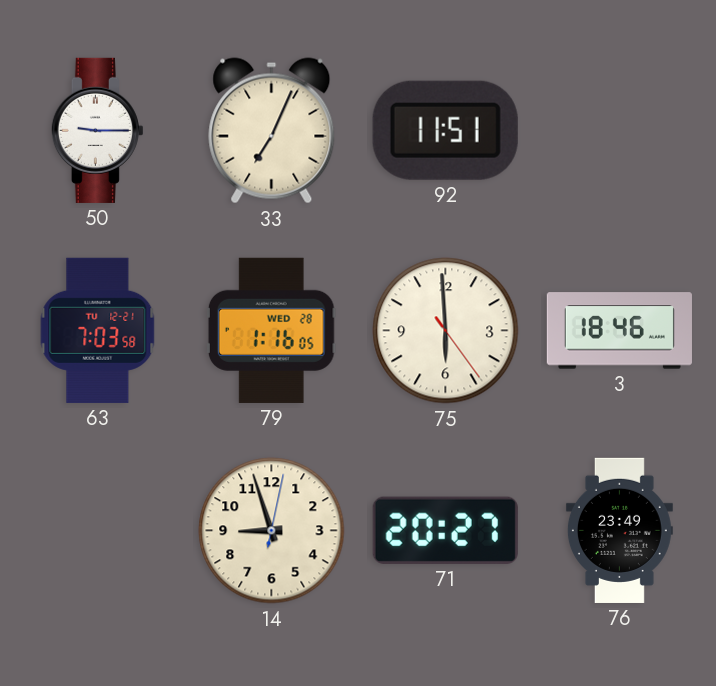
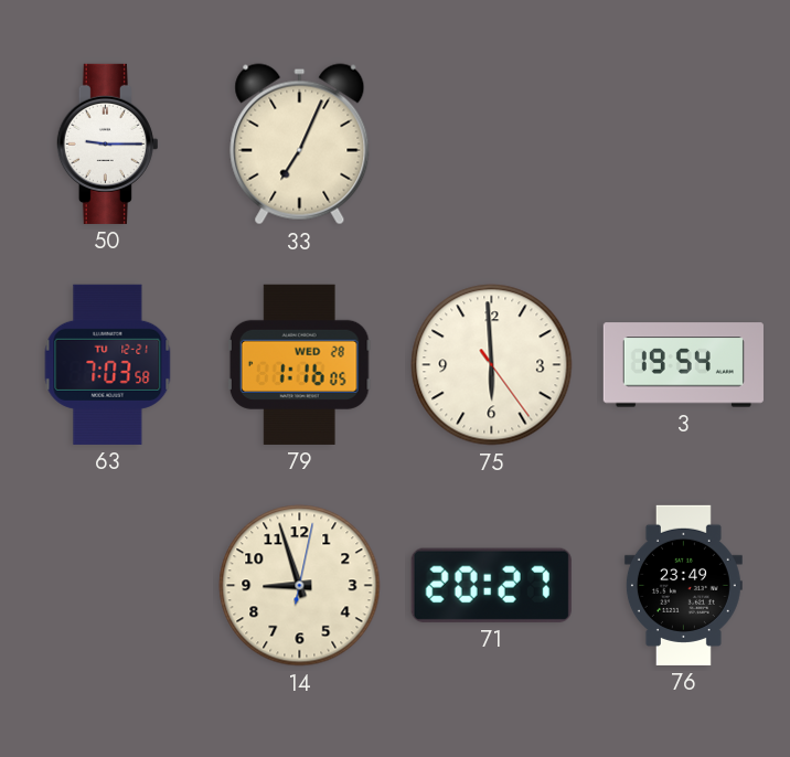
92: 11:51 -> none
3: 18:46 -> 19:54
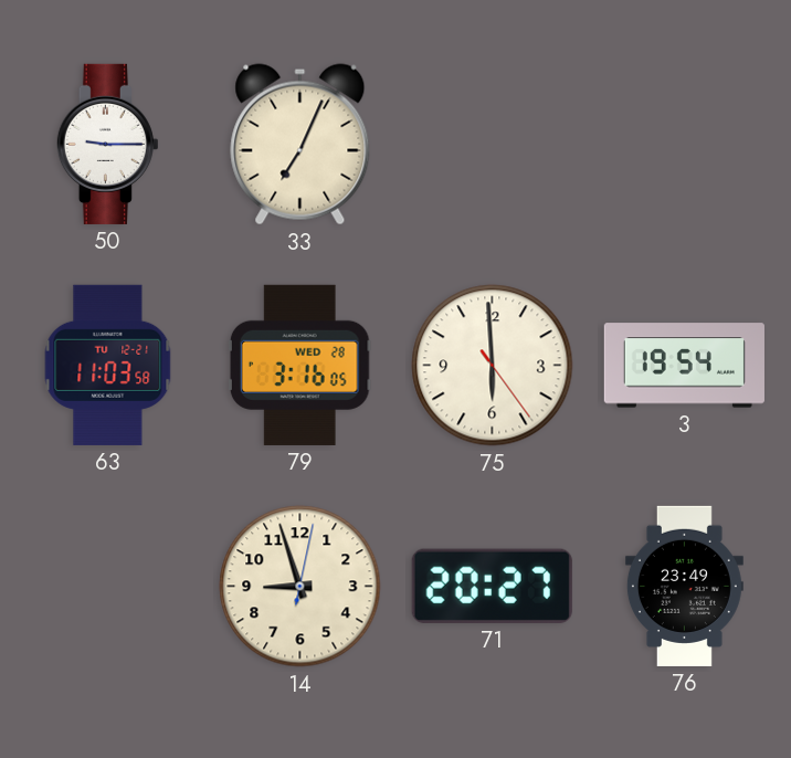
63: 7:03 -> 11:03
79: 1:16 -> 3:16
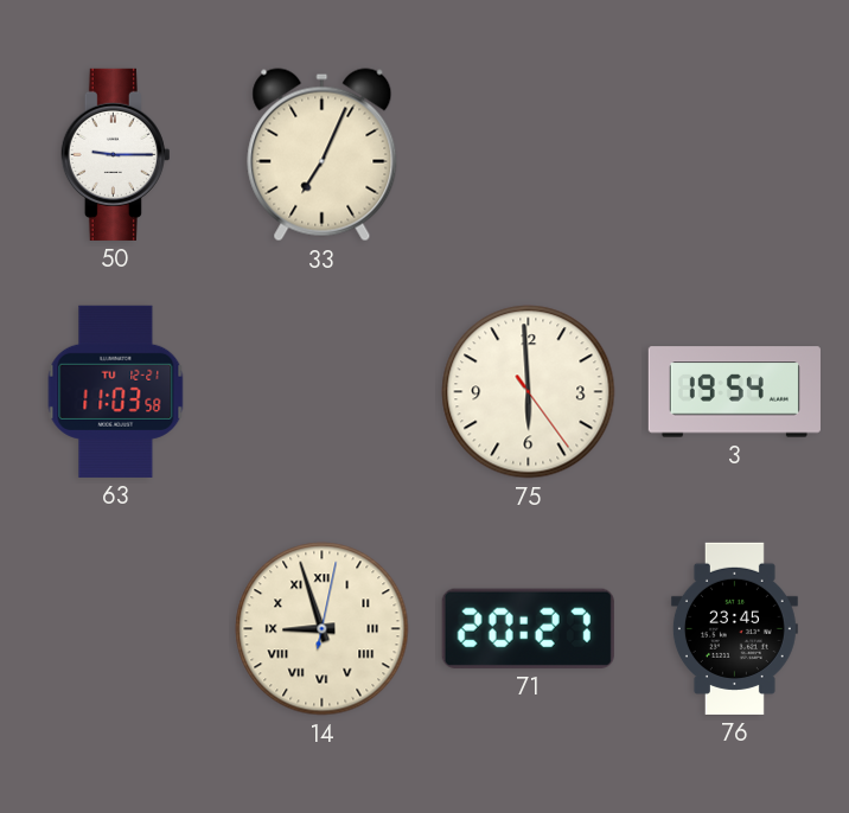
79: 3:16 -> none
14 numerals: Arabic -> Roman
76: 23:49 -> 23:45
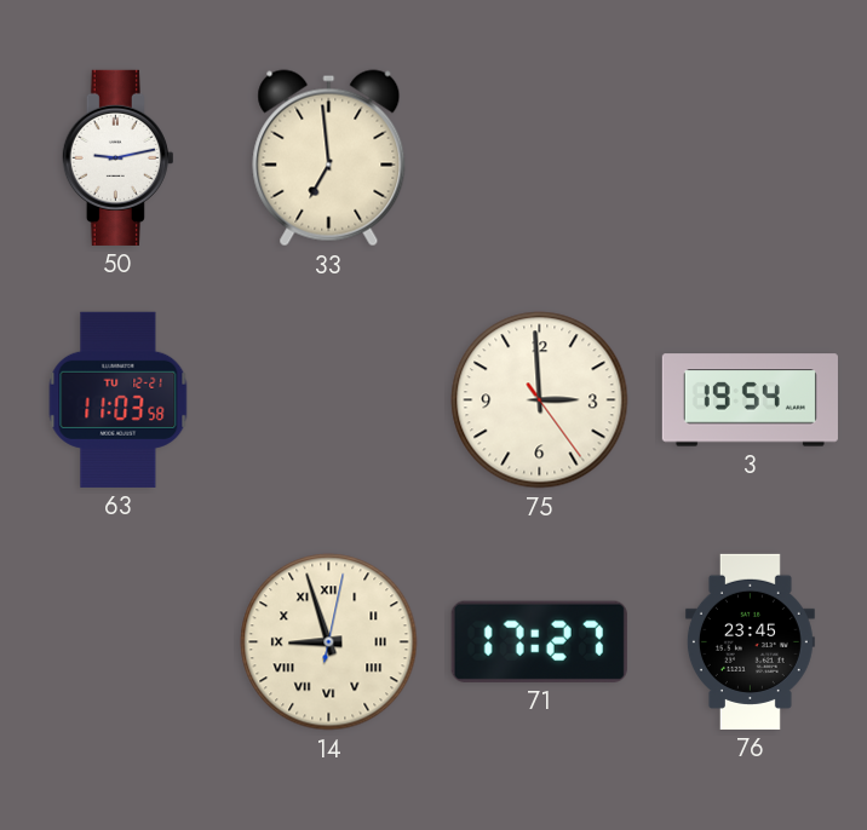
50: 9:15 -> 9:13
33: 7:04 -> 6:59
75: 5:59 -> 2:59
71: 20:27 -> 17:27
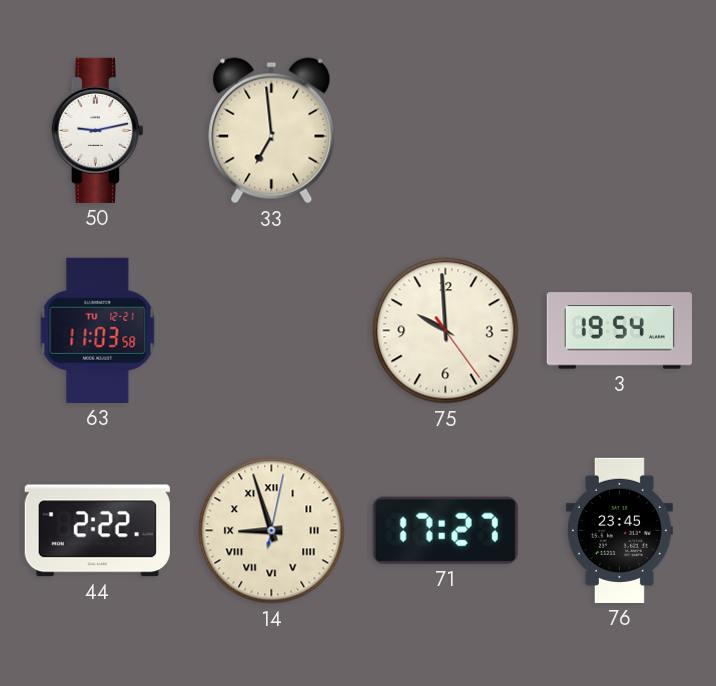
75: 2:59 -> 9:59
44: none -> 2:22
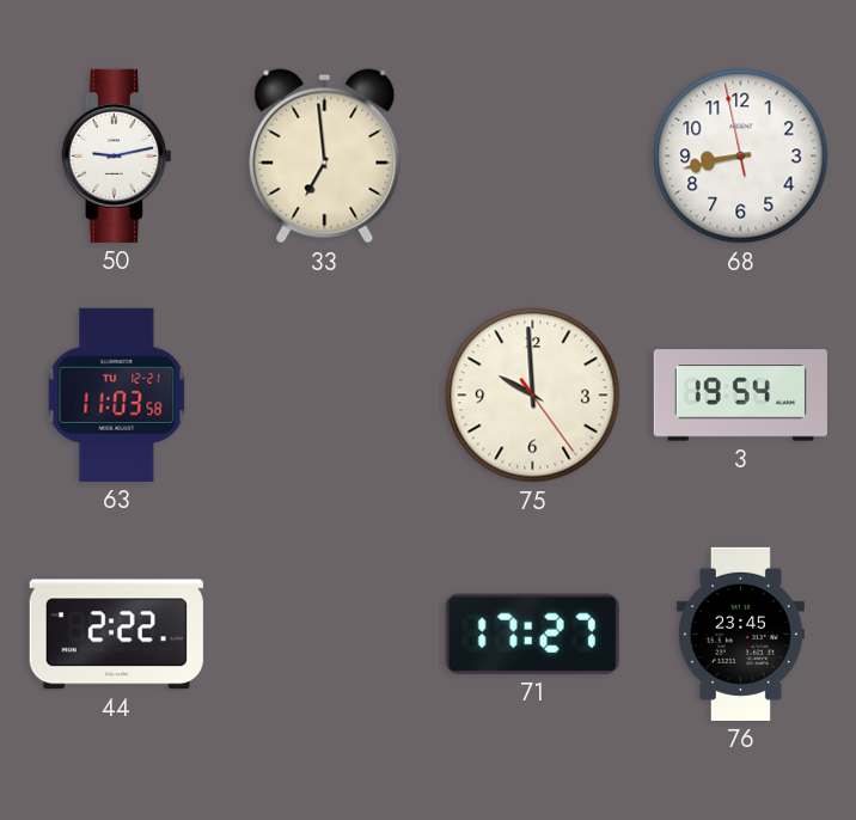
68: none -> 8:42
14: 8:57 -> none
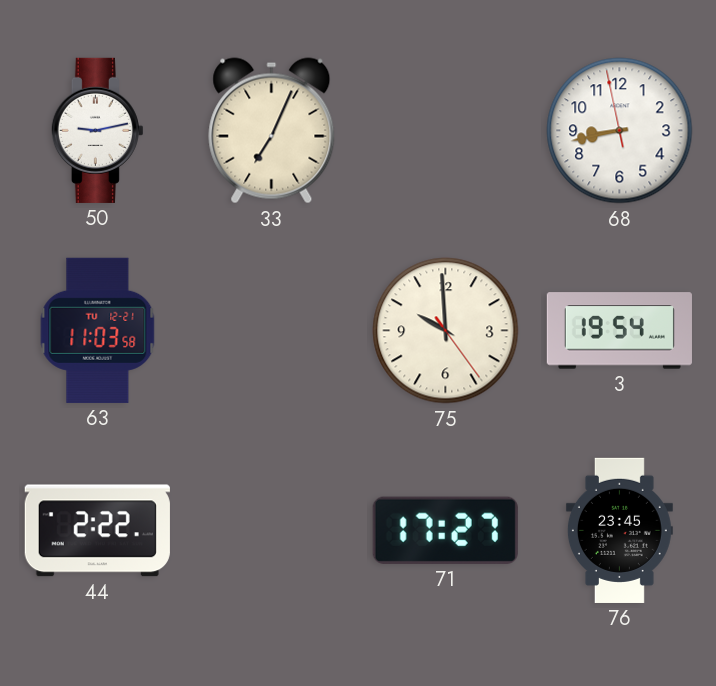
33: 6:59 -> 7:04
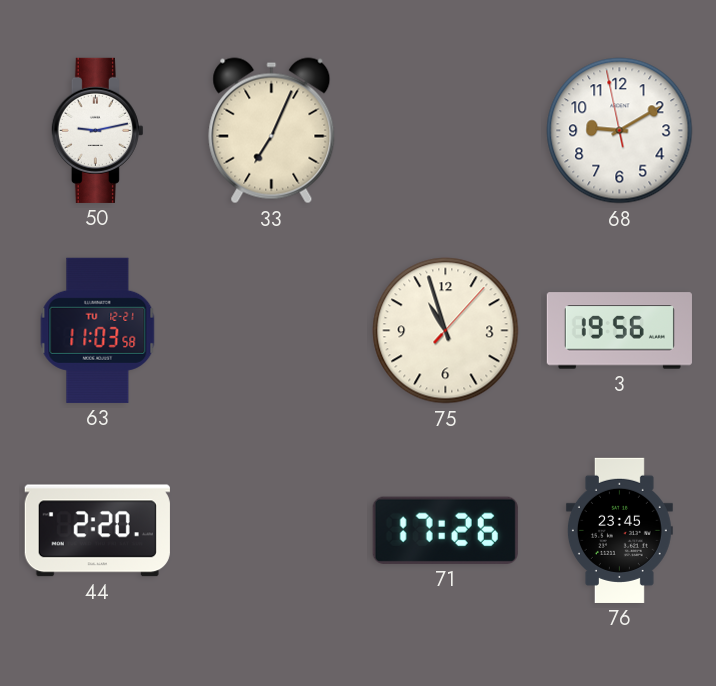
68: 8:42 -> 9:09
75: 9:59 -> 10:57
3: 19:54 -> 19:56
44: 2:22 -> 2:20
71: 17:27 -> 17:26
